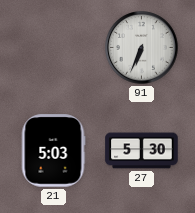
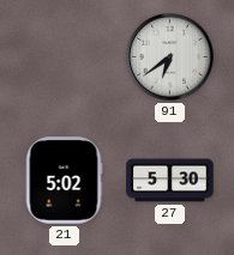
91: 6:34 -> 6:39
21: 5:03 -> 5:02
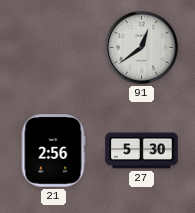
91: 6:39 -> 12:39
21: 5:02 -> 2:56
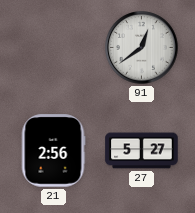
27: 5:30 -> 5:27
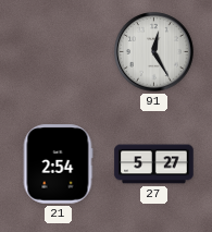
91: 12:39 -> 12:25
21: 2:56 -> 2:54
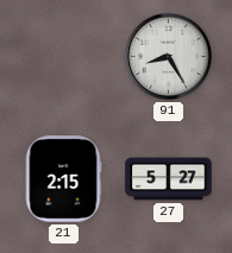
91: 12:25 -> 8:25
21: 2:54 -> 2:15
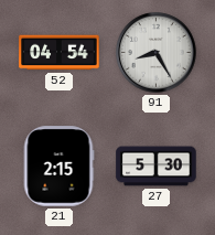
52: none -> 04:54
27: 5:27 -> 5:30
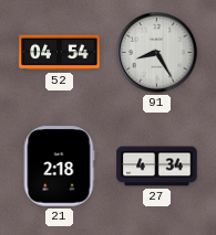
21: 2:15 -> 2:18
27: 5:30 -> 4:34
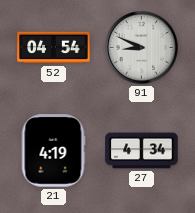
91: 8:25 -> 8:49
21: 2:18 -> 4:19
